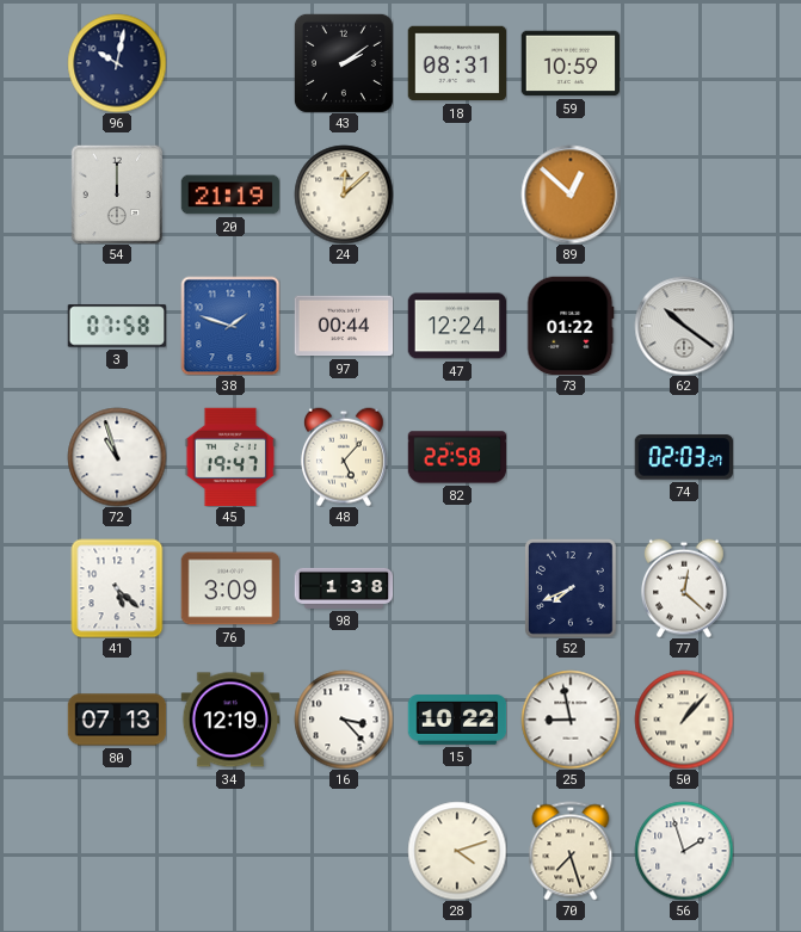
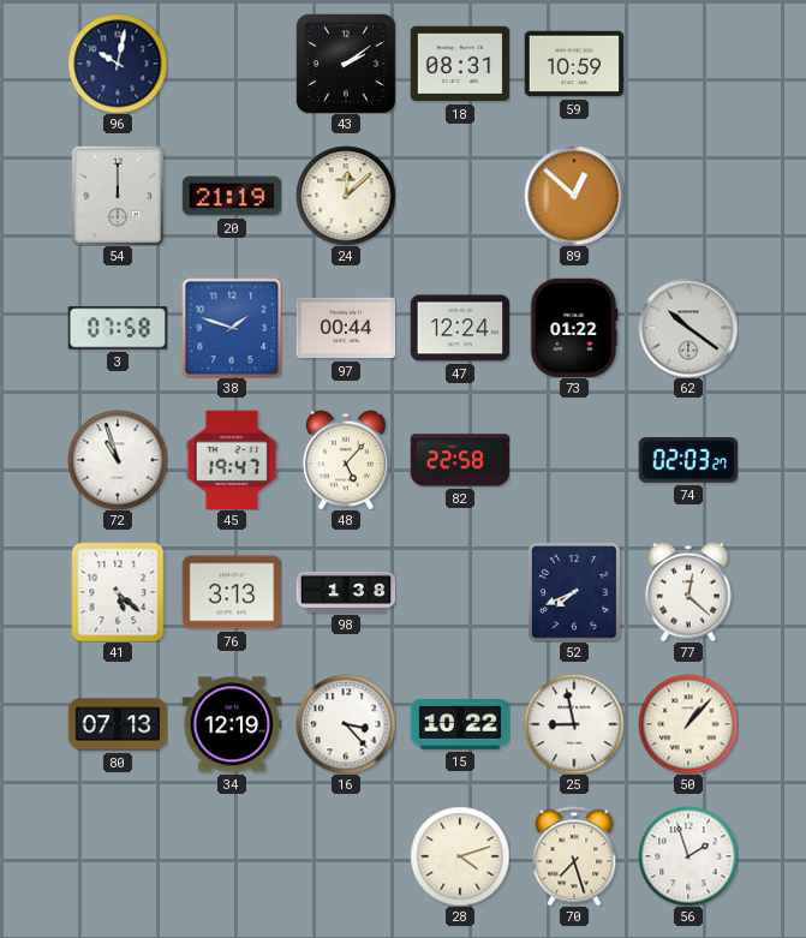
76: 3:09 -> 3:13
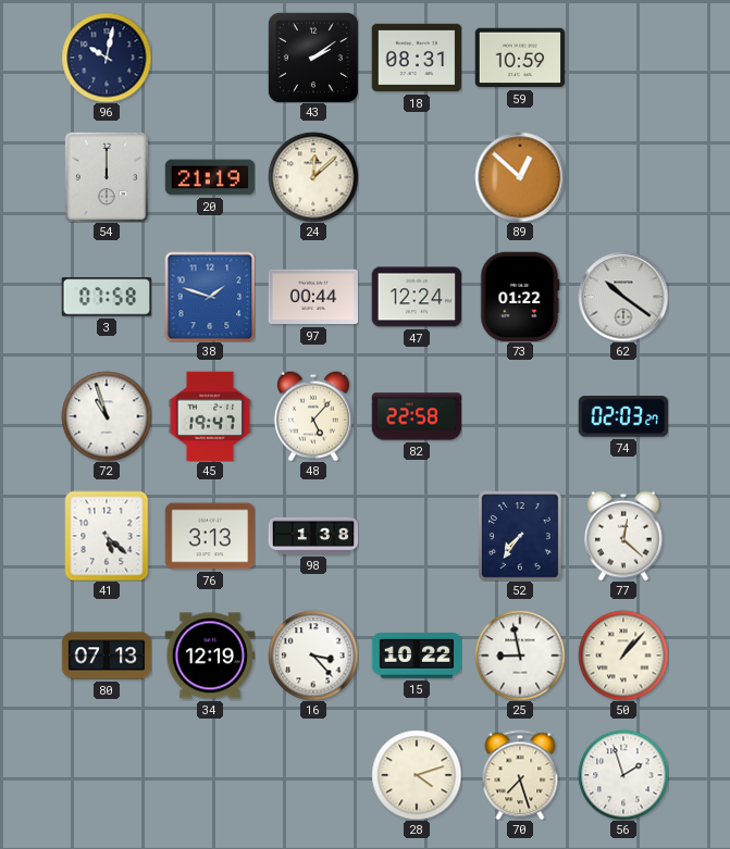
52: 7:41 -> 7:36
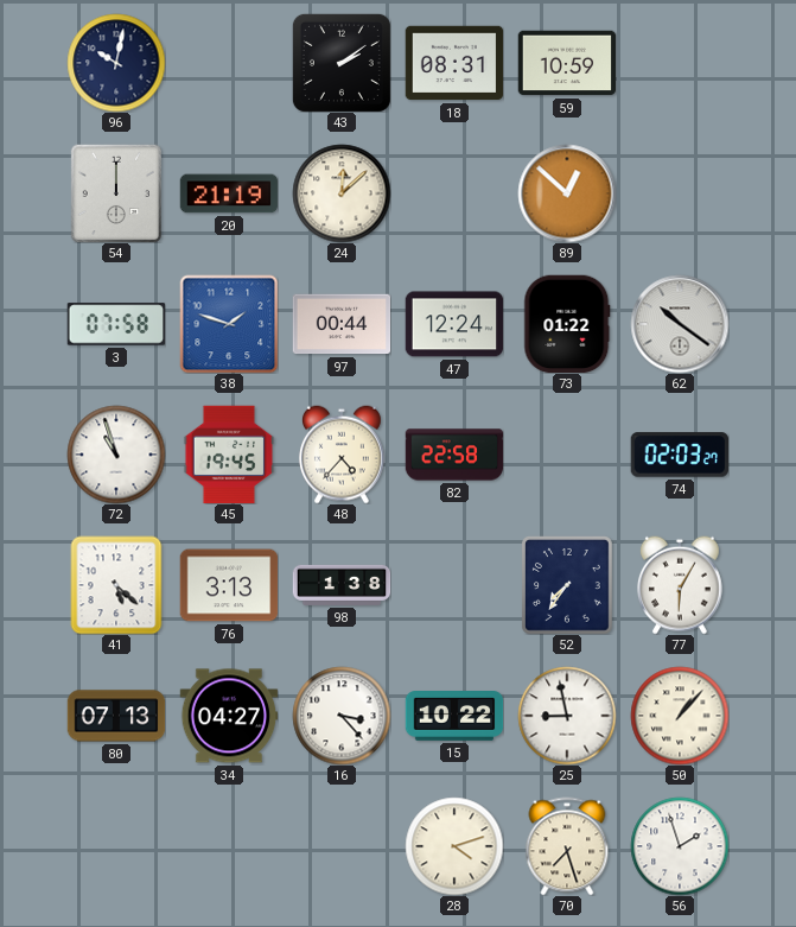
45: 19:47 -> 19:45
48: 5:07 -> 4:37
77: 12:22 -> 6:05
34: 12:19 -> 04:27
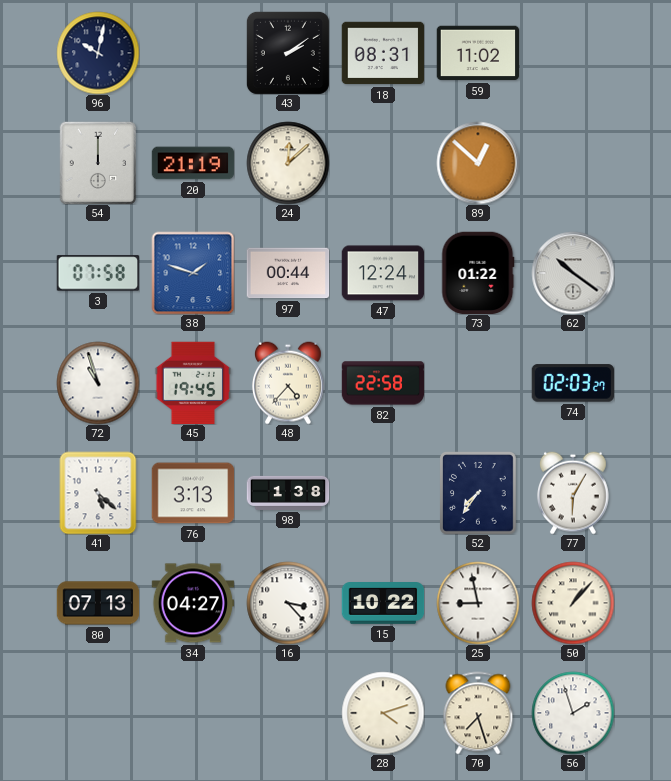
59: 10:59 -> 11:02
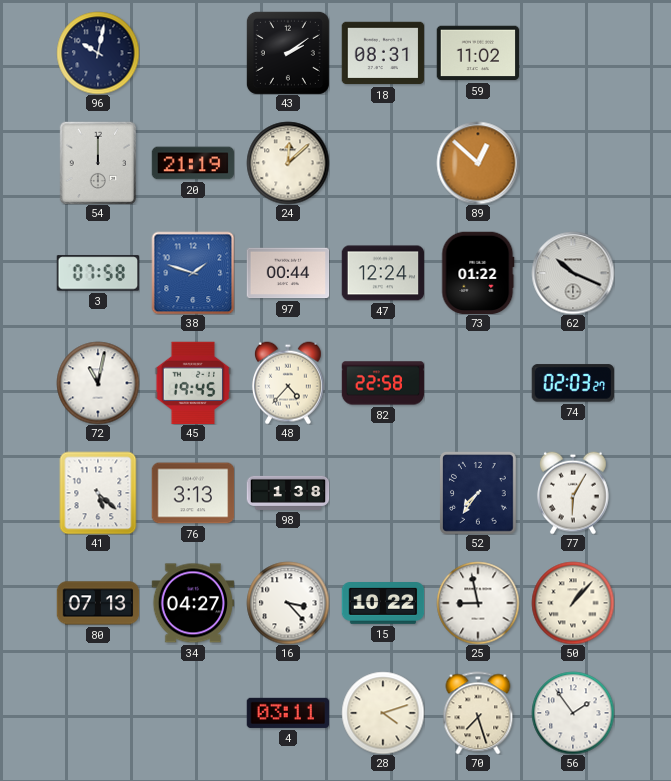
62: 10:21 -> 10:19
72: 10:57 -> 11:02
4: none -> 03:11
56: 1:57 -> 1:54
